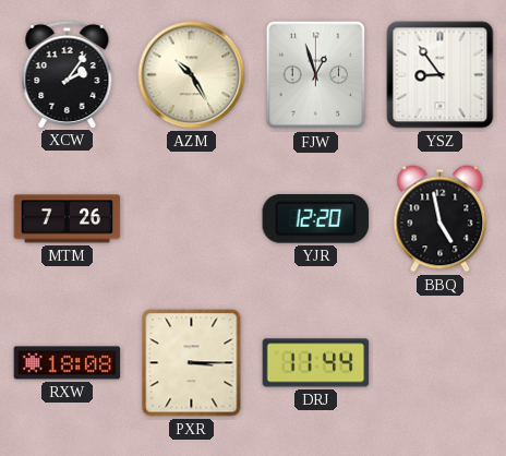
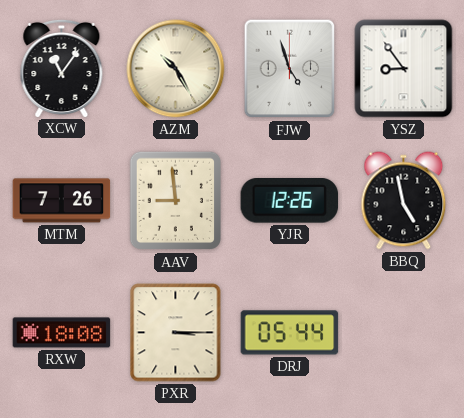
XCW: 2:06 -> 11:06
FJW: 12:57 -> 4:57
AAV: none -> 8:59
YJR: 12:20 -> 12:26
DRJ: 11:44 -> 05:44
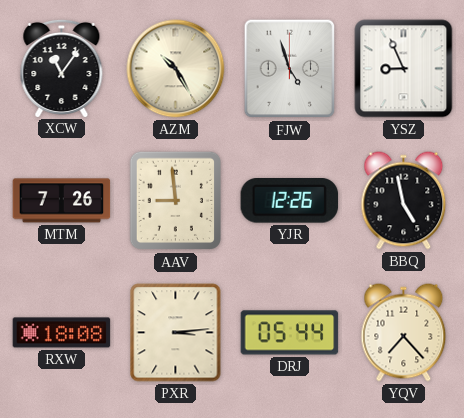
YSZ: 8:54 -> 8:56
PXR: 3:15 -> 3:14
YQV: none -> 7:23
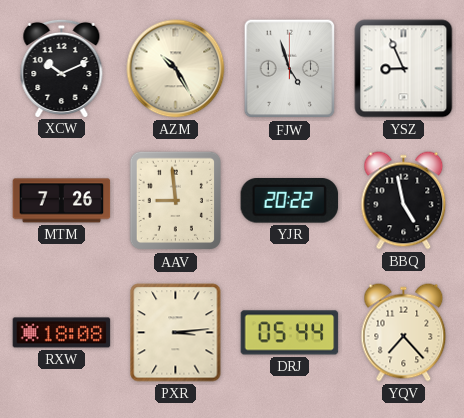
XCW: 11:06 -> 10:11
YJR: 12:26 -> 20:22
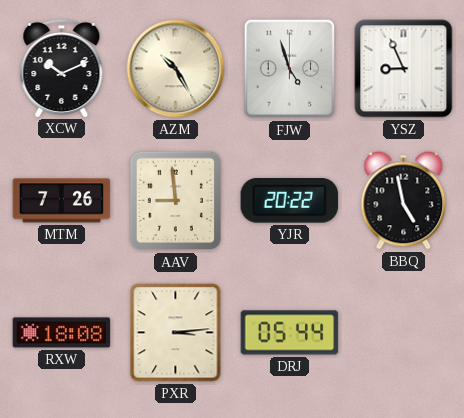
YQV: 7:23 -> none
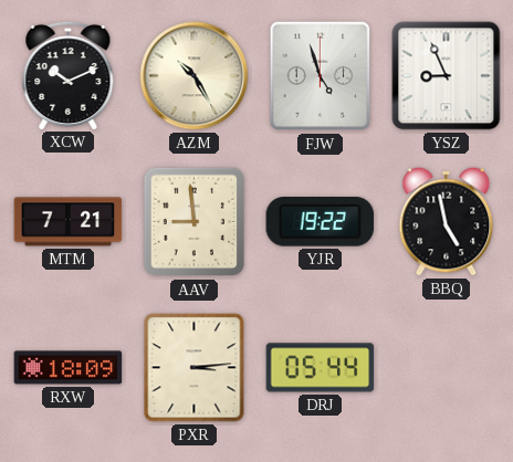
MTM: 7:26 -> 7:21
YJR: 20:22 -> 19:22
RXW: 18:08 -> 18:09
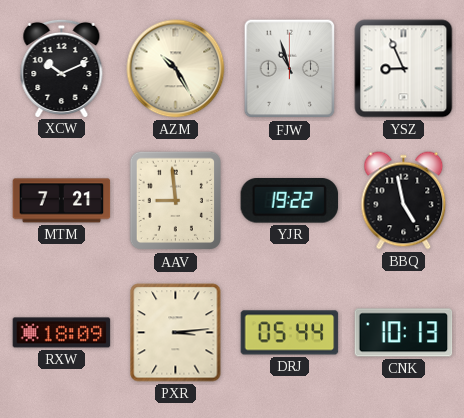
FJW: 4:57 -> 10:57
CNK: none -> 10:13
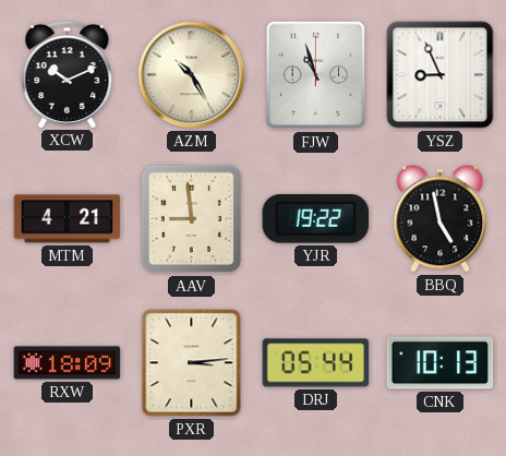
MTM: 7:21 -> 4:21
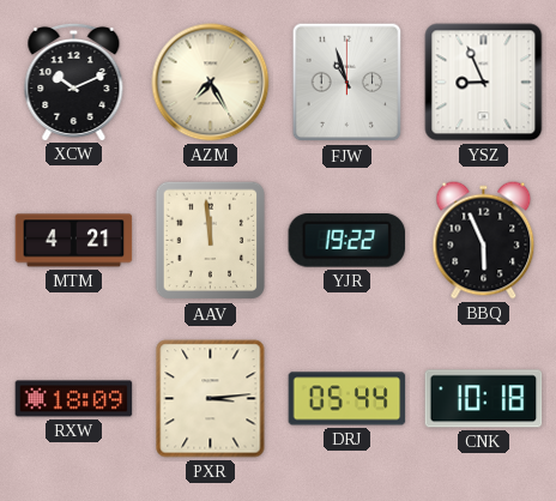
AZM: 10:25 -> 7:25
AAV: 8:59 -> 11:59
BBQ: 4:58 -> 5:56
CNK: 10:13 -> 10:18
